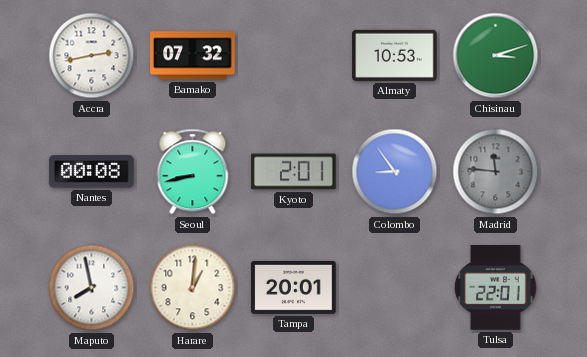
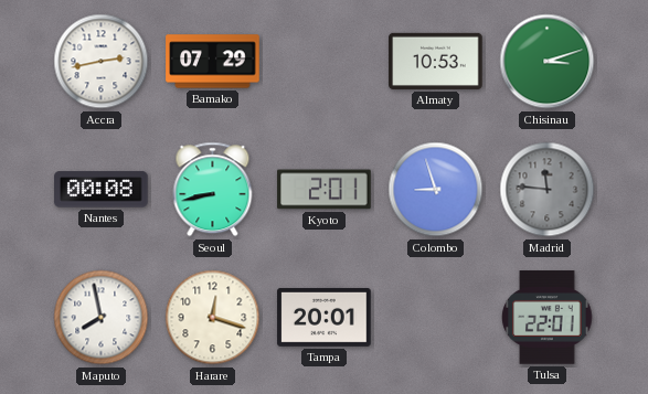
Bamako: 07:32 -> 07:29
Colombo: 8:54 -> 8:57
Harare: 1:01 -> 12:18
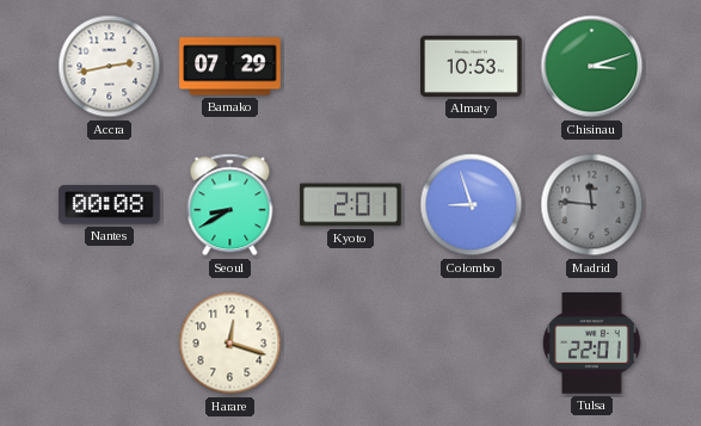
Seoul: 8:43 -> 8:40
Maputo: 7:58 -> none
Tampa: 20:01 -> none
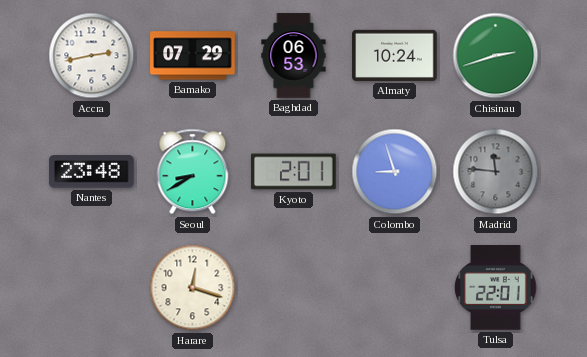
Baghdad: none -> 06:53
Almaty: 10:53 -> 10:24
Chisinau: 3:12 -> 2:42
Nantes: 00:08 -> 23:48
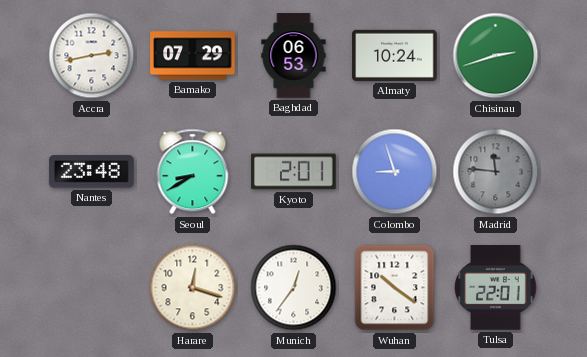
Munich: none -> 12:36
Wuhan: none -> 10:21
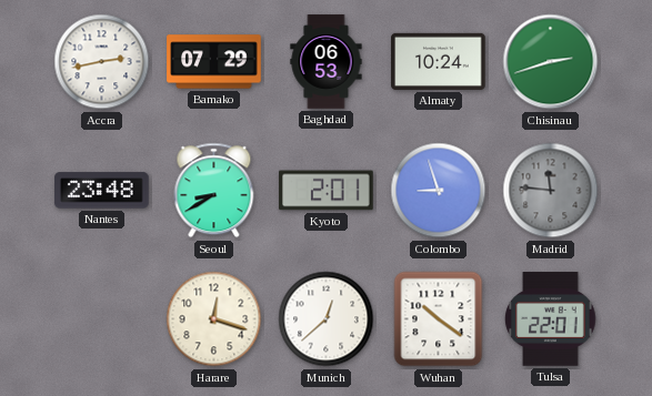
Munich: 12:36 -> 12:38
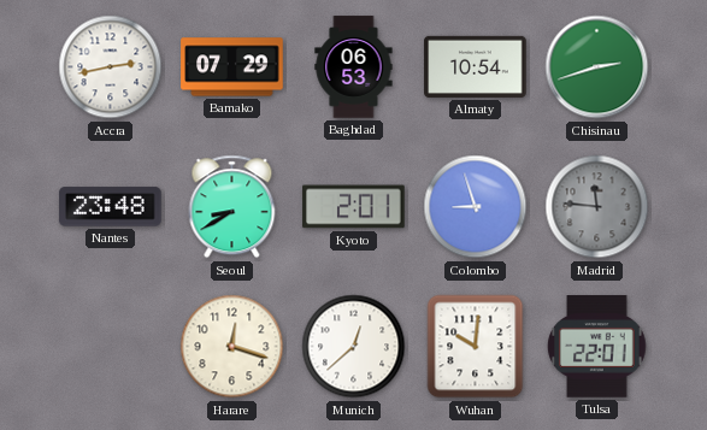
Almaty: 10:24 -> 10:54
Wuhan: 10:21 -> 10:01
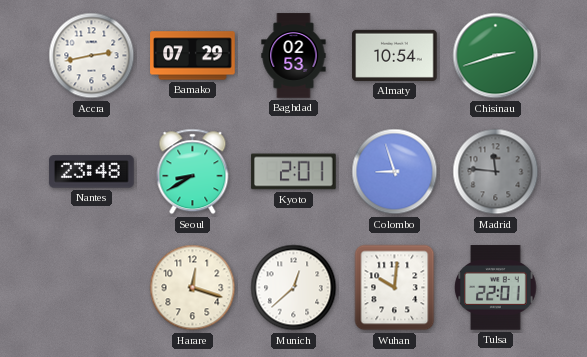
Baghdad: 06:53 -> 02:53
